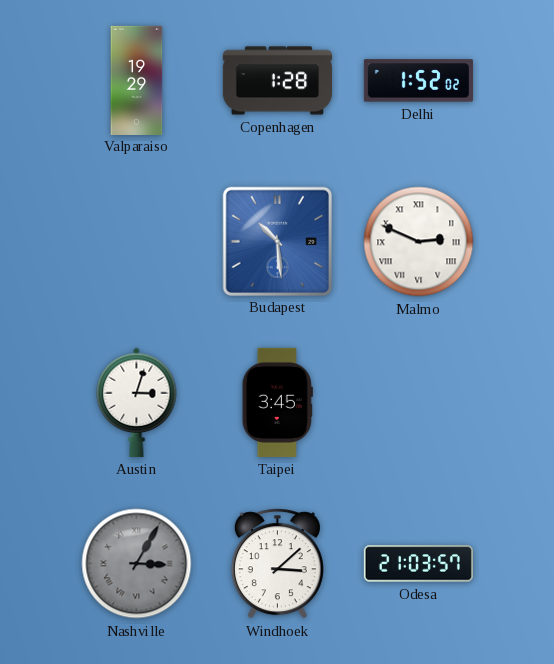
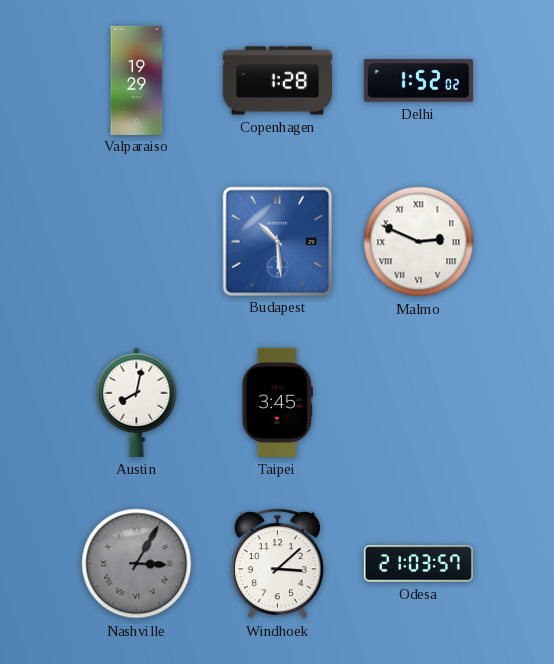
Austin: 3:03 -> 8:02
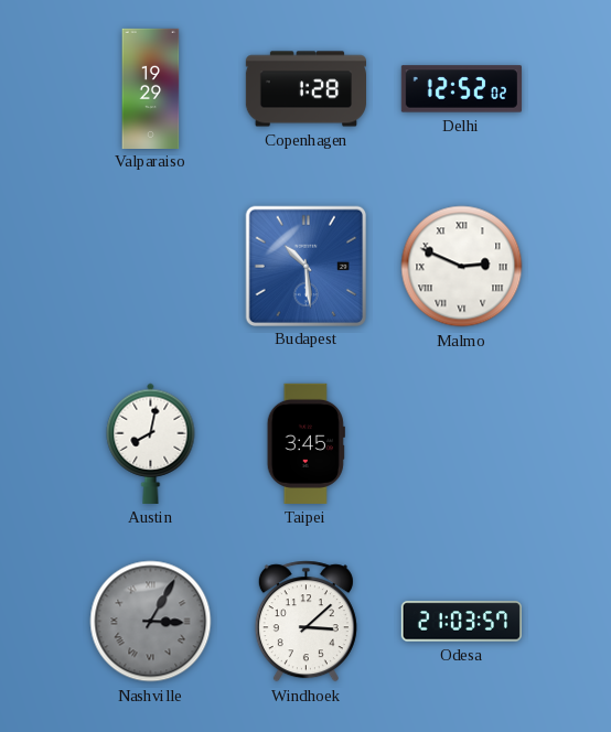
Delhi: 1:52 -> 12:52
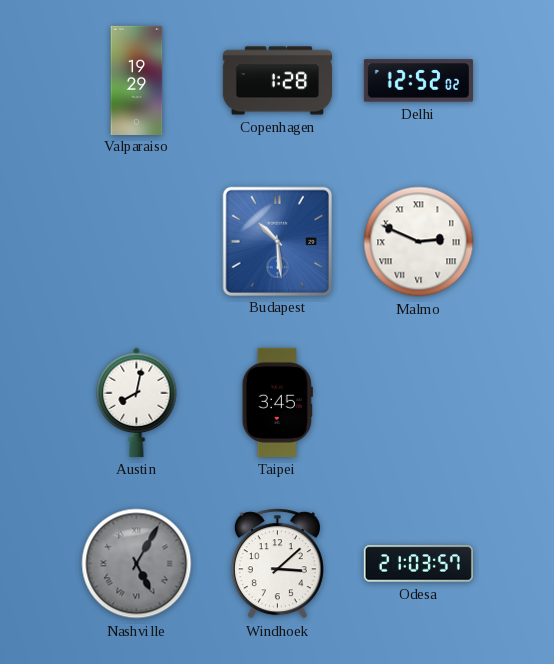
Nashville: 3:05 -> 5:05
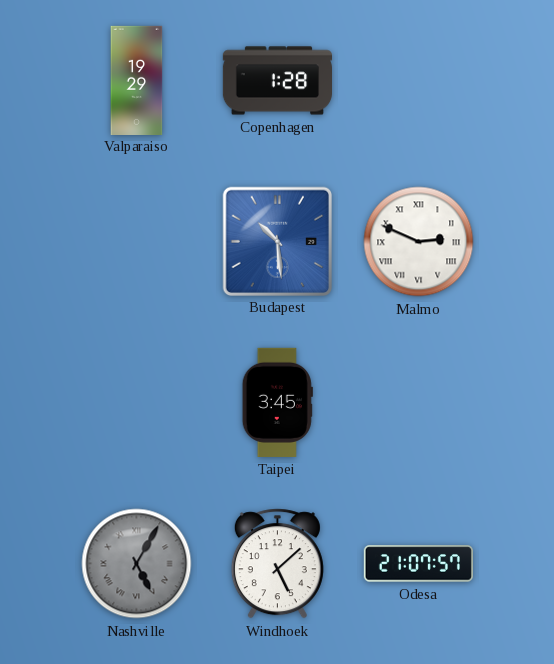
Delhi: 12:52 -> none
Austin: 8:02 -> none
Windhoek: 3:08 -> 5:08
Odesa: 21:03 -> 21:07
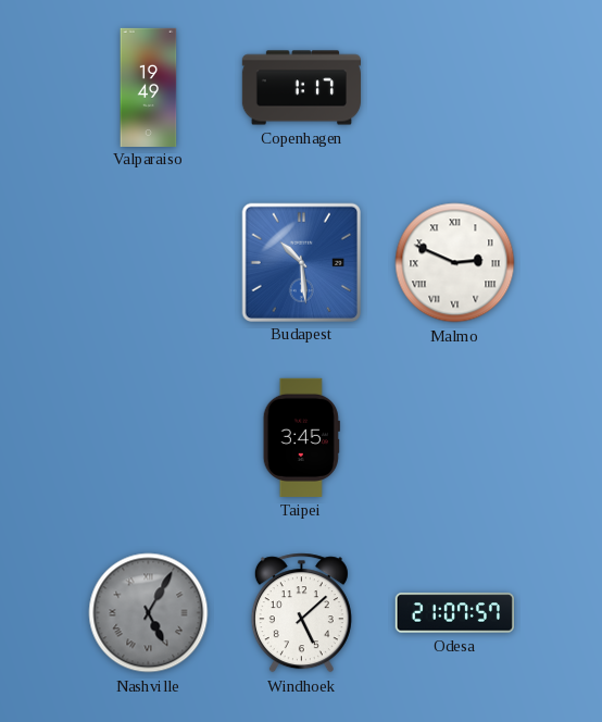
Valparaiso: 19:29 -> 19:49
Copenhagen: 1:28 -> 1:17
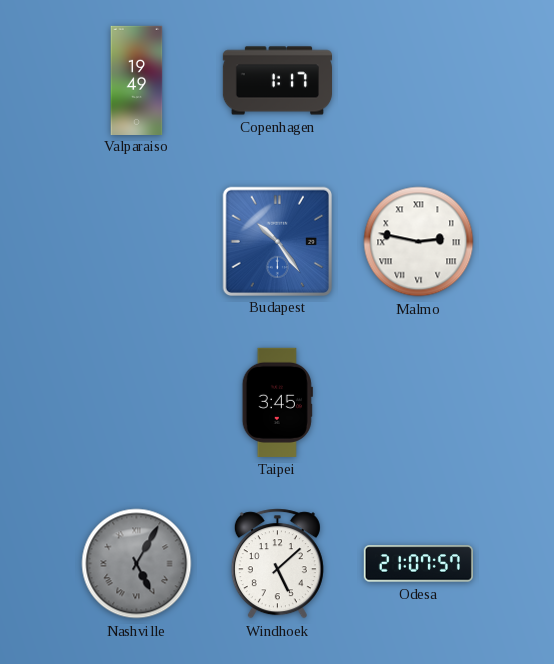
Budapest: 10:29 -> 10:24
Malmo: 2:49 -> 2:47
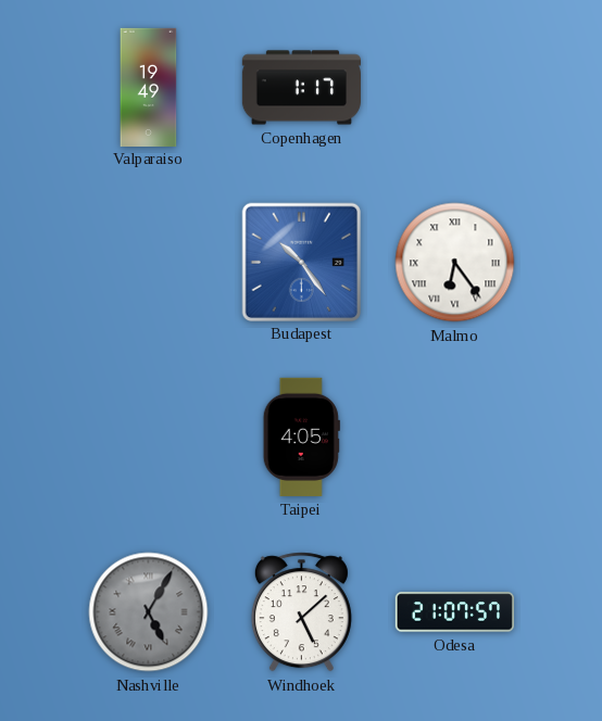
Malmo: 2:47 -> 6:24
Taipei: 3:45 -> 4:05
